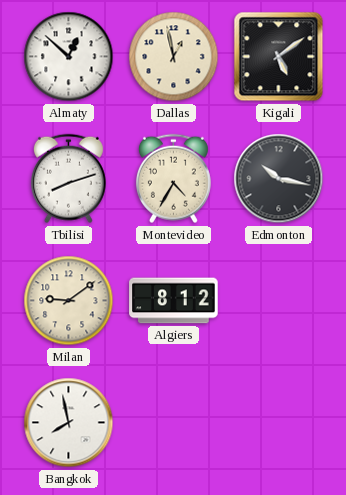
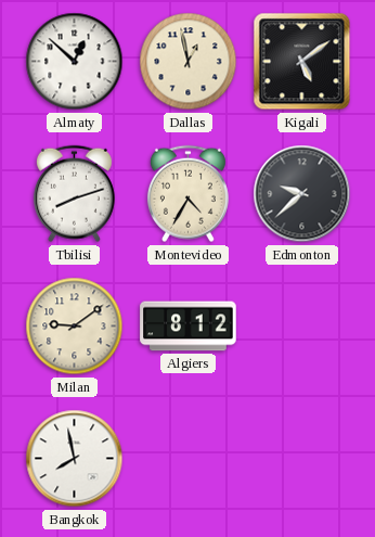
Edmonton: 10:17 -> 9:38
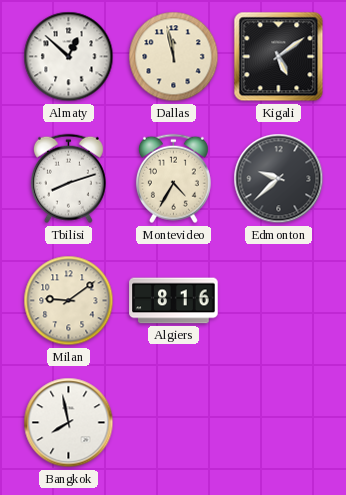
Dallas: 12:58 -> 11:58
Algiers: 8:12 -> 8:16
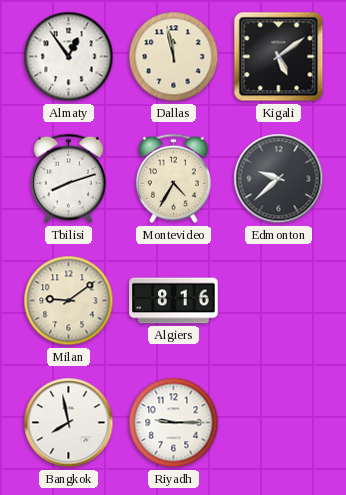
Almaty: 12:52 -> 12:54
Riyadh: none -> 9:15
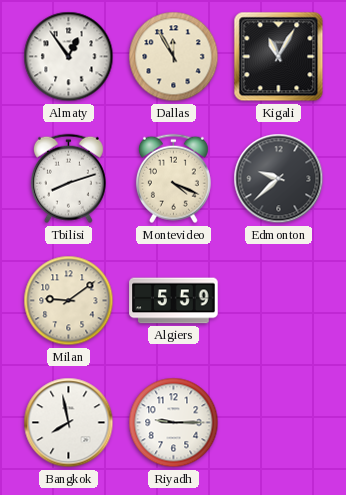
Dallas: 11:58 -> 11:55
Kigali: 5:09 -> 11:05
Montevideo: 4:35 -> 4:19
Algiers: 8:16 -> 5:59
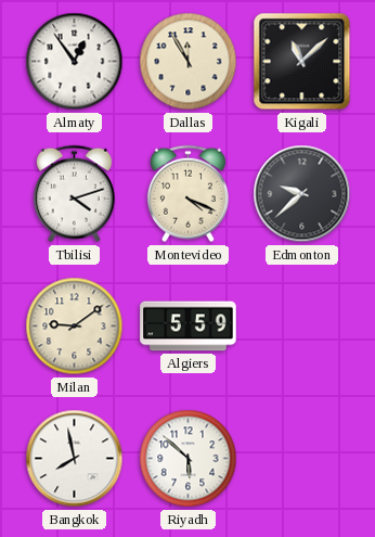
Kigali: 11:05 -> 11:08
Tbilisi: 8:12 -> 4:12
Riyadh: 9:15 -> 5:52
